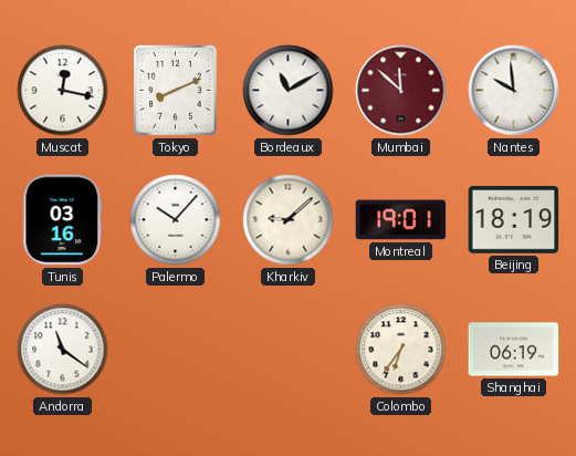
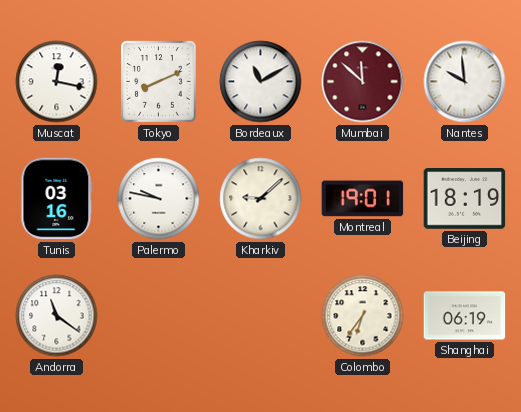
Palermo: 10:07 -> 9:47
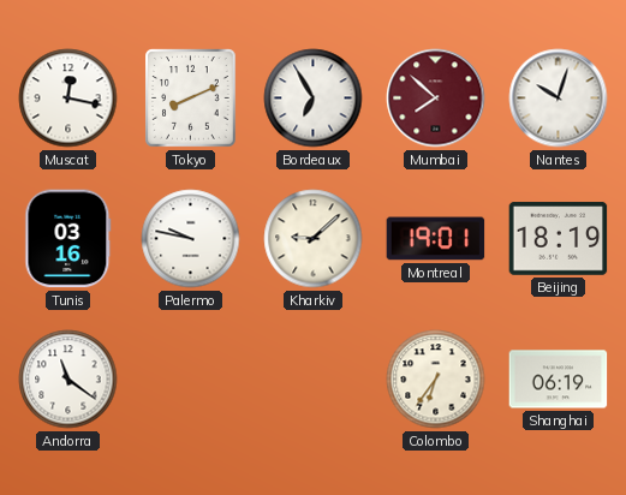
Bordeaux: 11:10 -> 6:55
Mumbai: 11:52 -> 7:52
Nantes: 9:59 -> 10:03
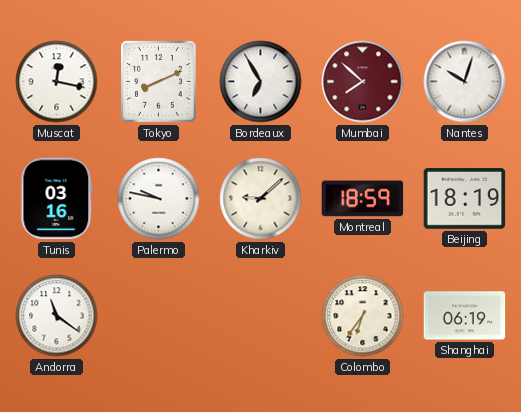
Montreal: 19:01 -> 18:59
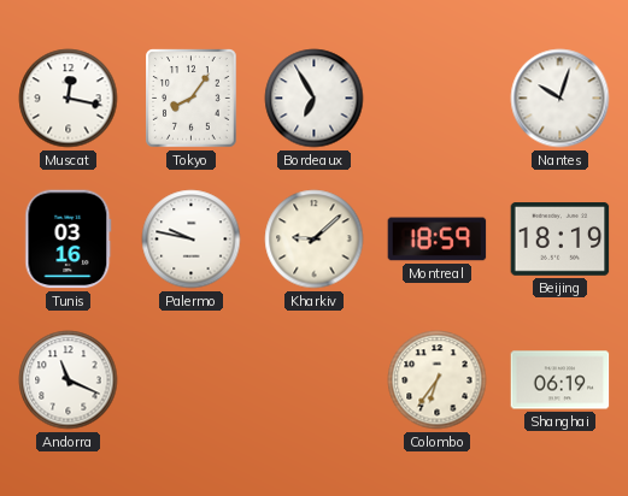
Tokyo: 8:11 -> 8:06
Mumbai: 7:52 -> none
Andorra: 11:21 -> 11:19
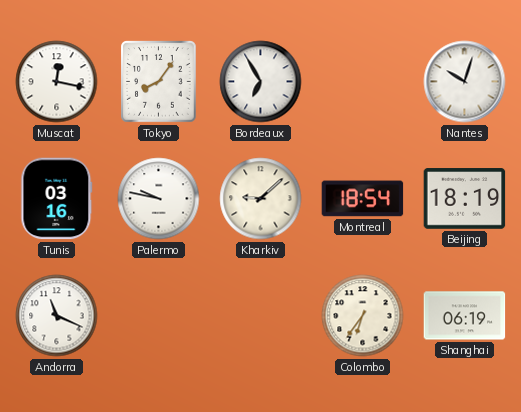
Montreal: 18:59 -> 18:54
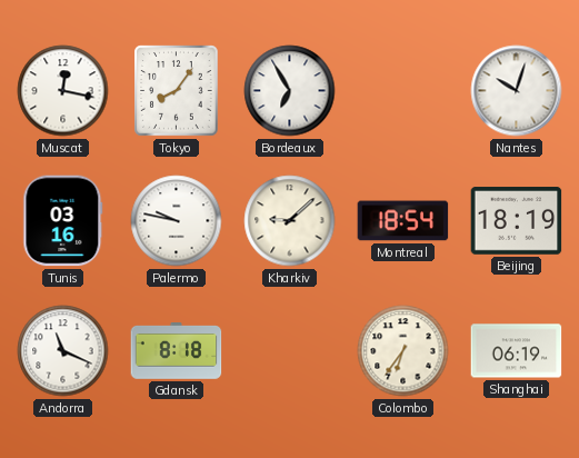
Gdansk: none -> 8:18
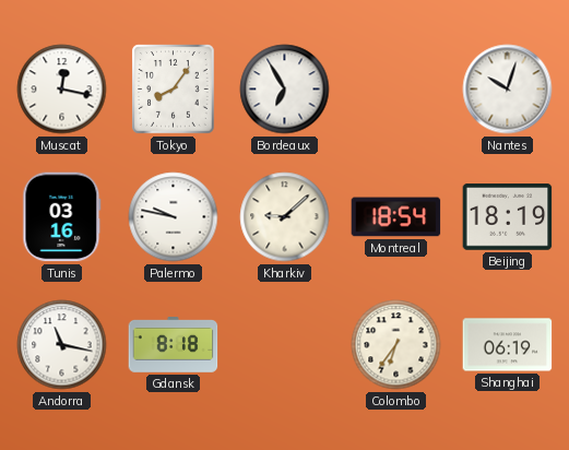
Andorra: 11:19 -> 11:17
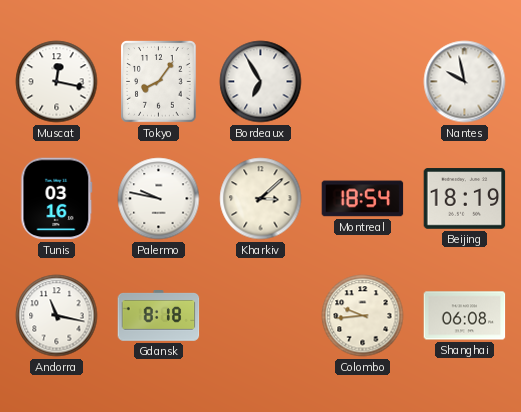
Nantes: 10:03 -> 9:58
Kharkiv: 9:08 -> 3:08
Colombo: 6:36 -> 9:44
Shanghai: 06:19 -> 06:08
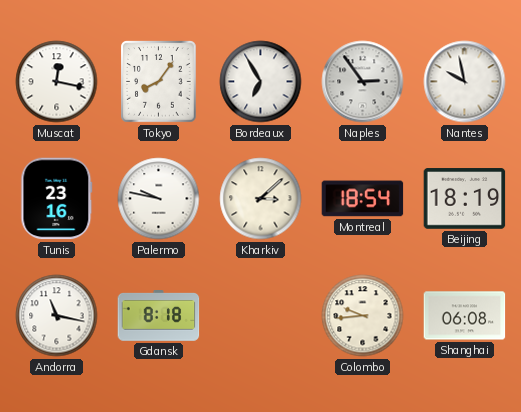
Naples: none -> 2:54
Tunis: 03:16 -> 23:16
